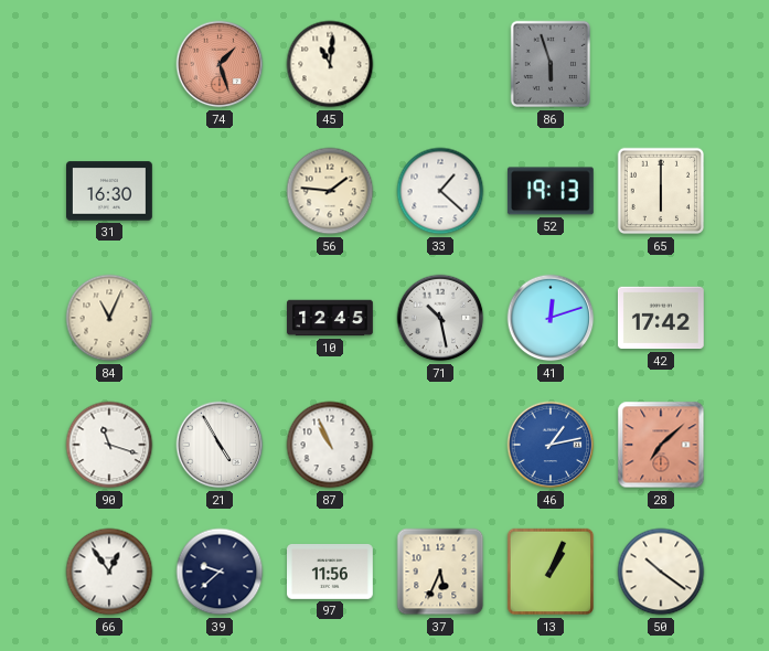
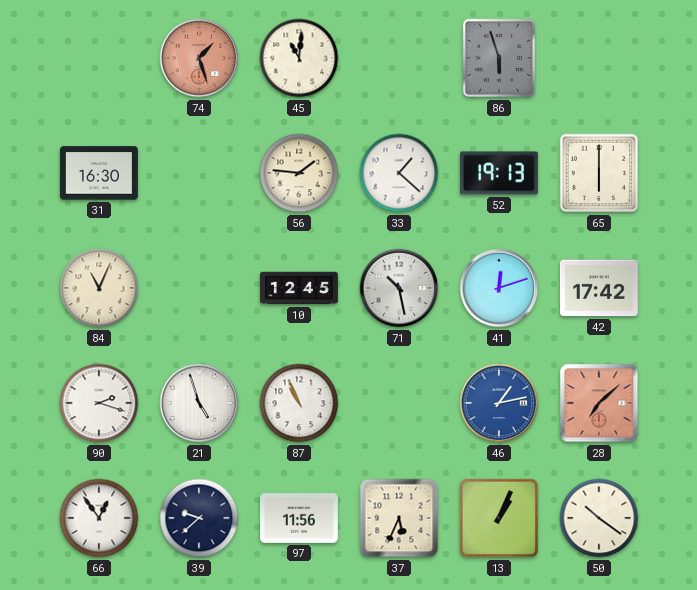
90: 11:18 -> 2:18
21: 4:55 -> 4:57
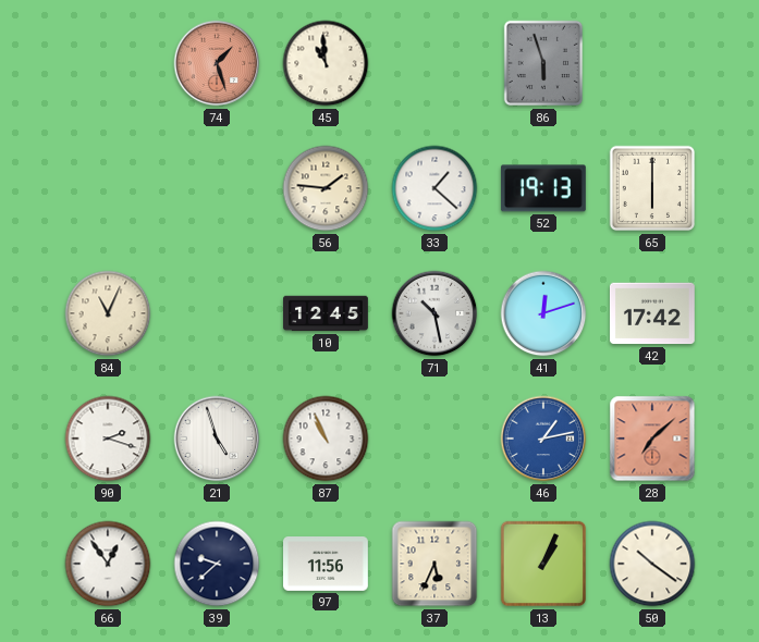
45: 11:01 -> 10:59
31: 16:30 -> none
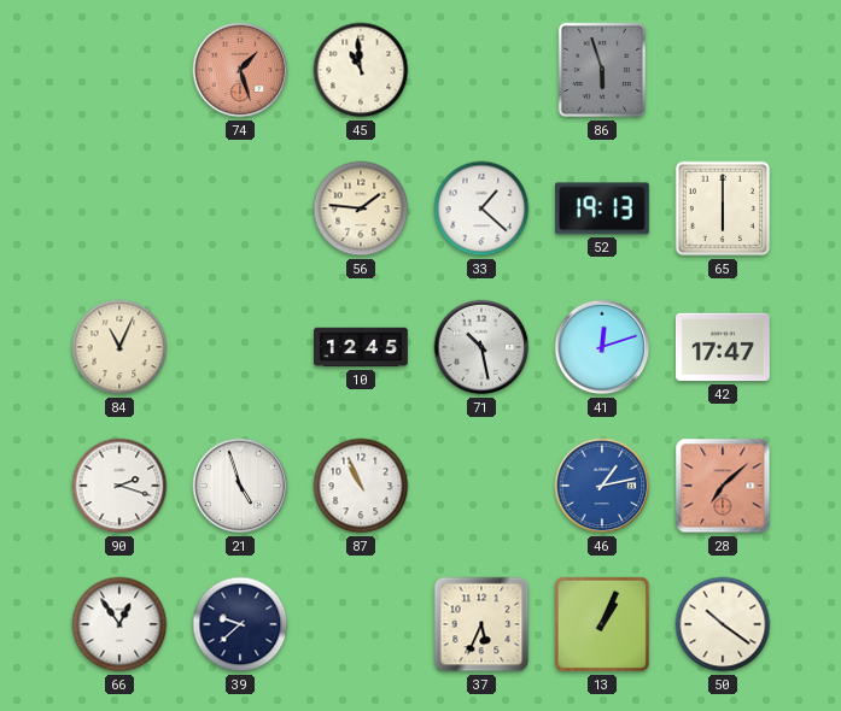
42: 17:42 -> 17:47
97: 11:56 -> none
